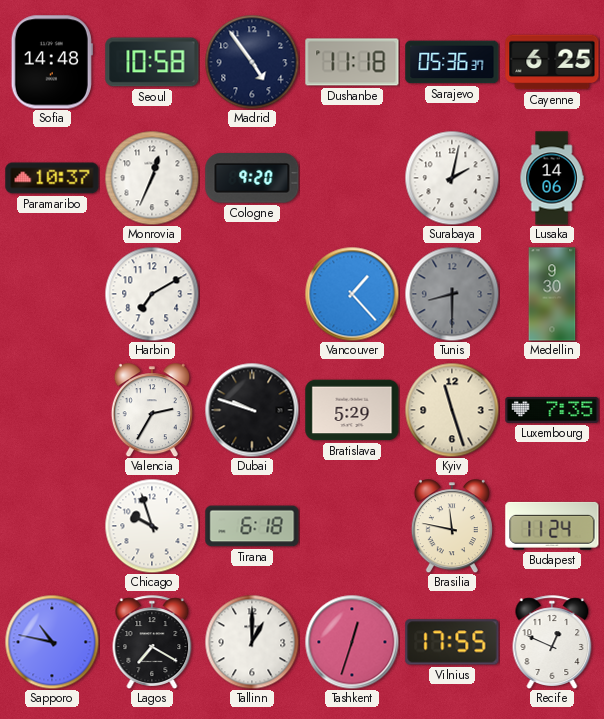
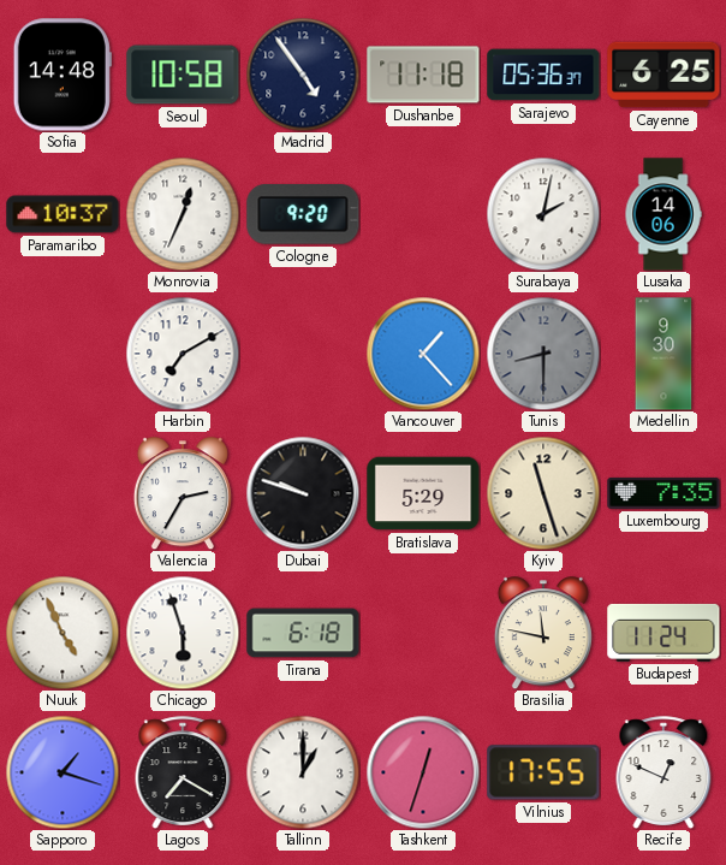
Nuuk: none -> 4:56
Chicago: 9:57 -> 5:57
Sapporo: 10:47 -> 1:18
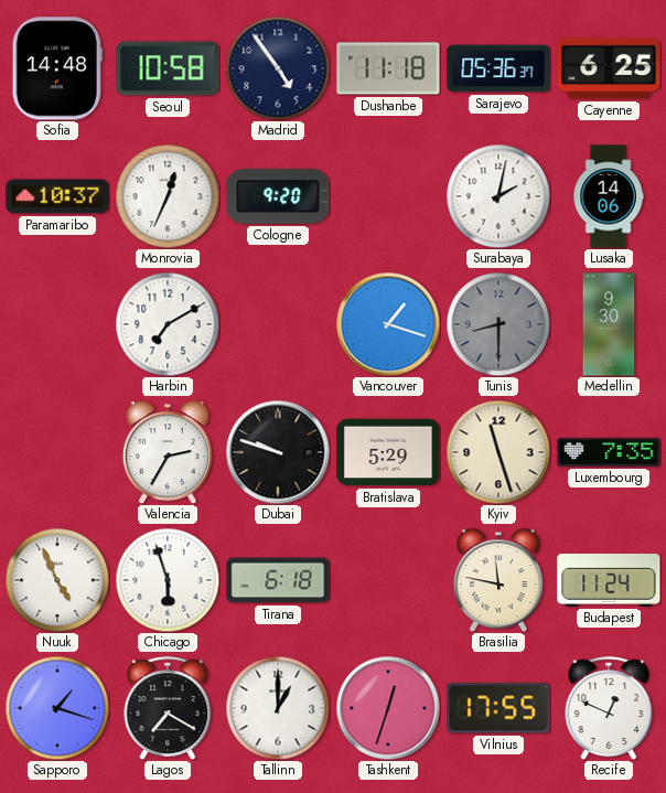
Vancouver: 1:23 -> 1:18
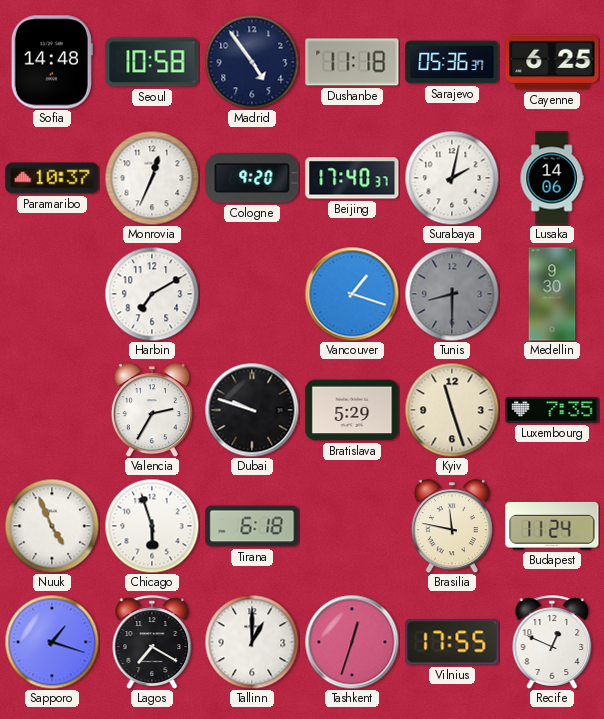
Beijing: none -> 17:40
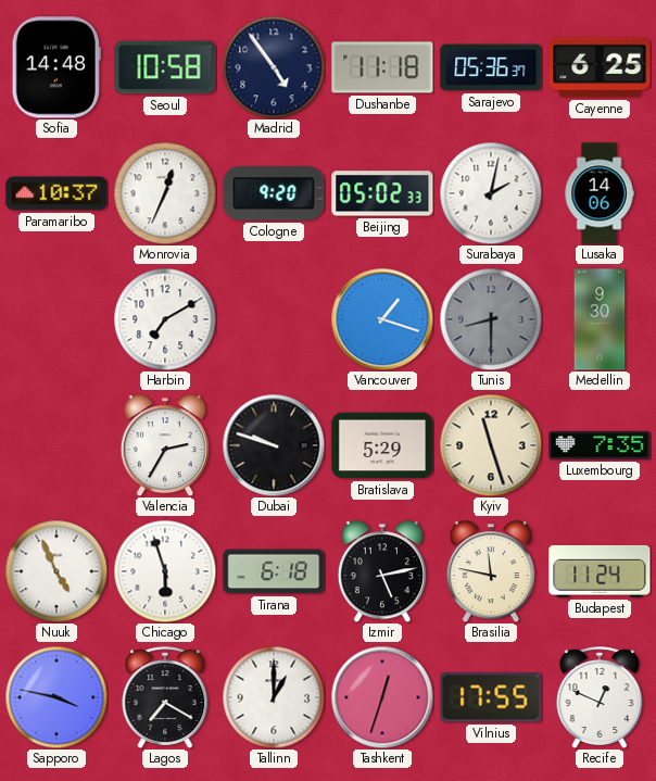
Beijing: 17:40 -> 05:02
Izmir: none -> 5:13
Sapporo: 1:18 -> 3:47
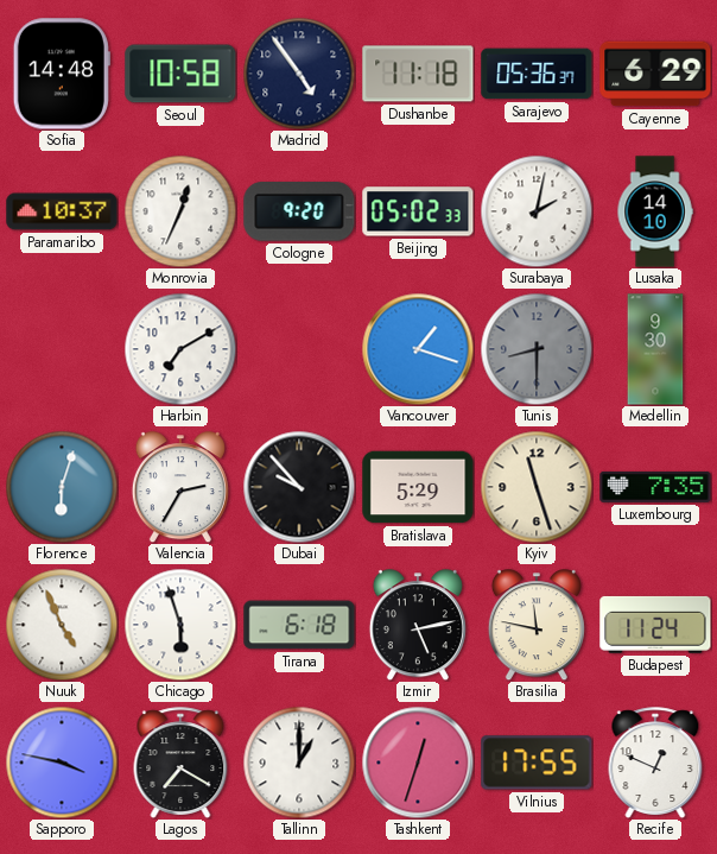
Cayenne: 6:25 -> 6:29
Lusaka: 14:06 -> 14:10
Florence: none -> 6:03
Dubai: 9:48 -> 9:53
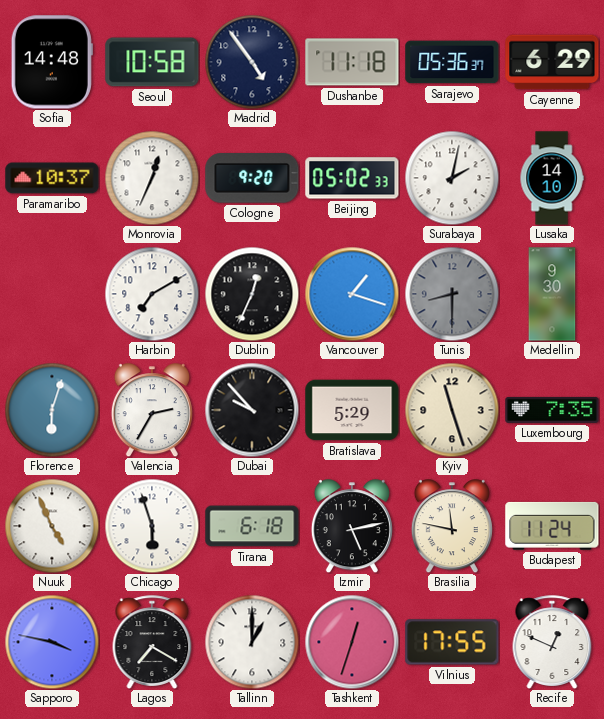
Dublin: none -> 12:34
